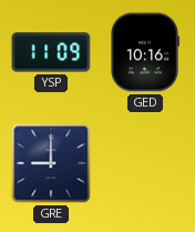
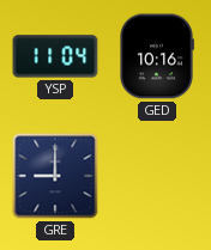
YSP: 11:09 -> 11:04
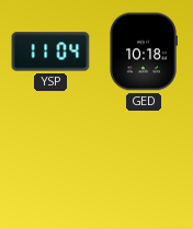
GED: 10:16 -> 10:18
GRE: 9:00 -> none
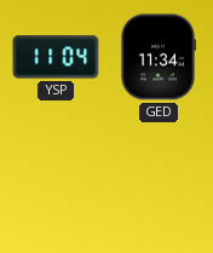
GED: 10:18 -> 11:34
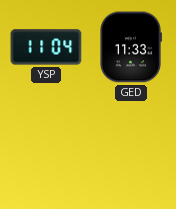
GED: 11:34 -> 11:33
